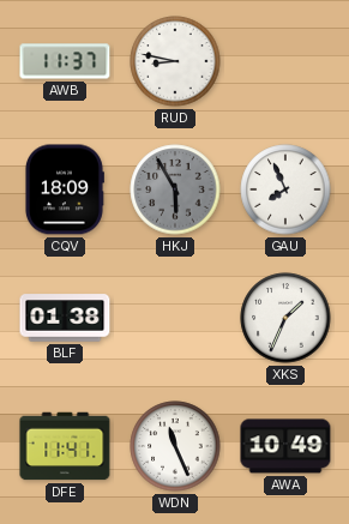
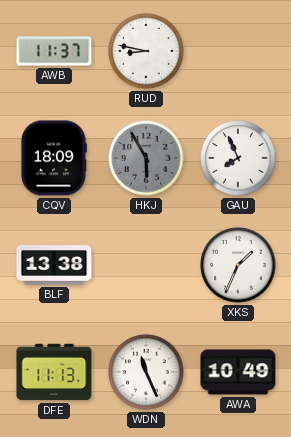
BLF: 01:38 -> 13:38
DFE: 11:41 -> 11:13
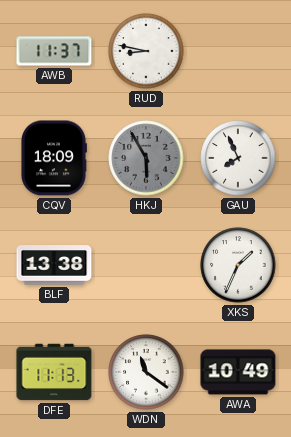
WDN: 11:26 -> 11:21
